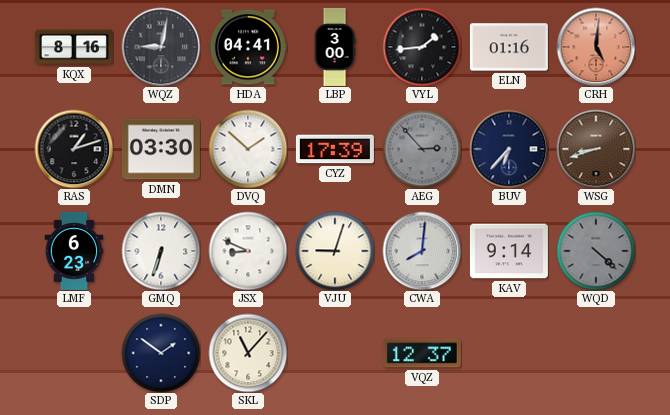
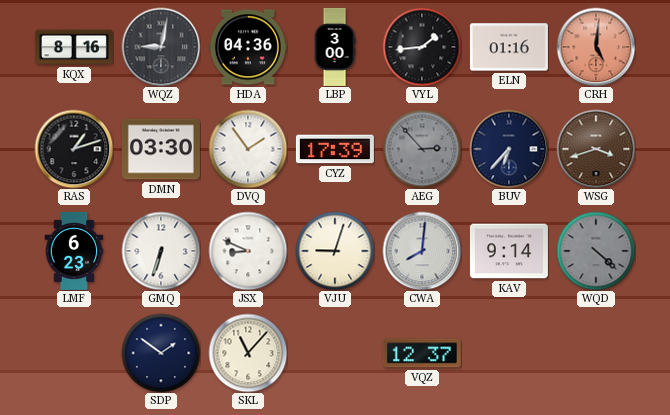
HDA: 04:41 -> 04:36
DVQ: 1:52 -> 1:54
WSG: 8:42 -> 3:42
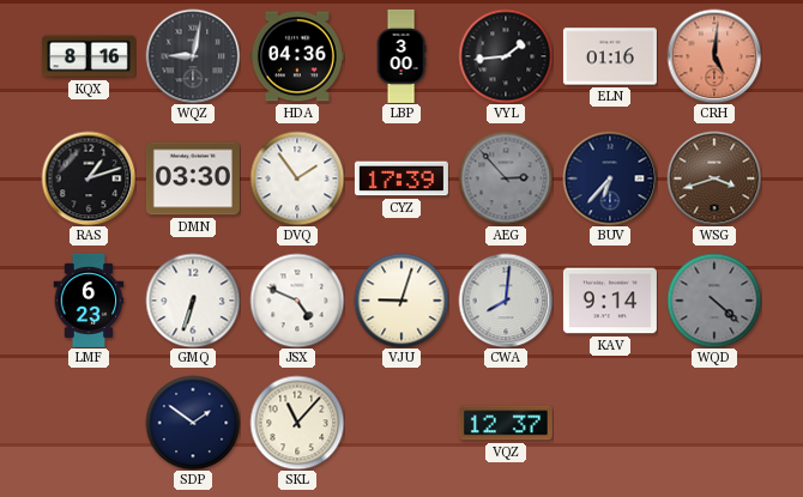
JSX: 8:49 -> 4:49
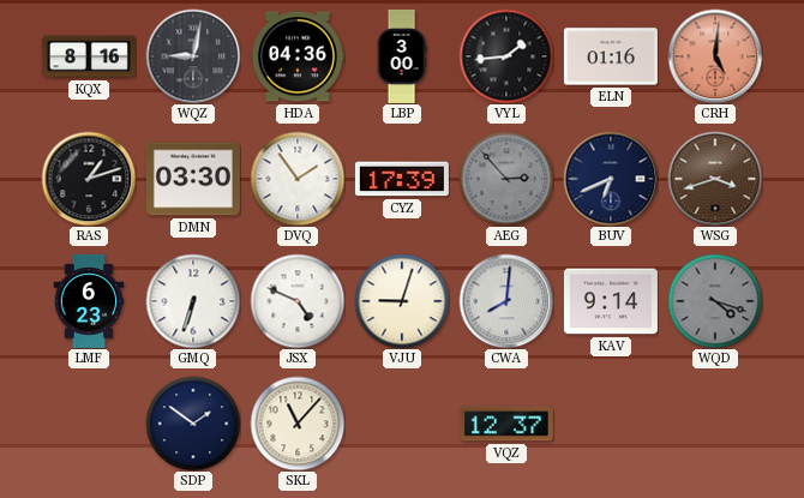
BUV: 6:37 -> 6:41
WQD: 4:22 -> 4:18
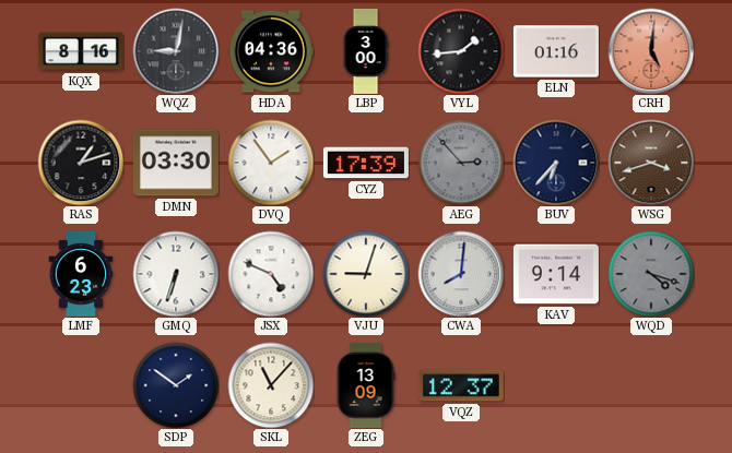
BUV: 6:41 -> 6:37
ZEG: none -> 13:09
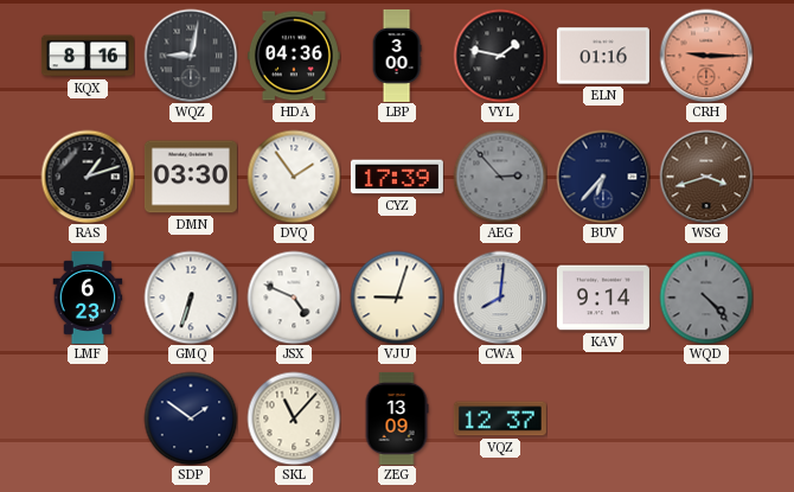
VYL: 1:44 -> 1:47
CRH: 5:01 -> 9:15
WQD: 4:18 -> 4:23
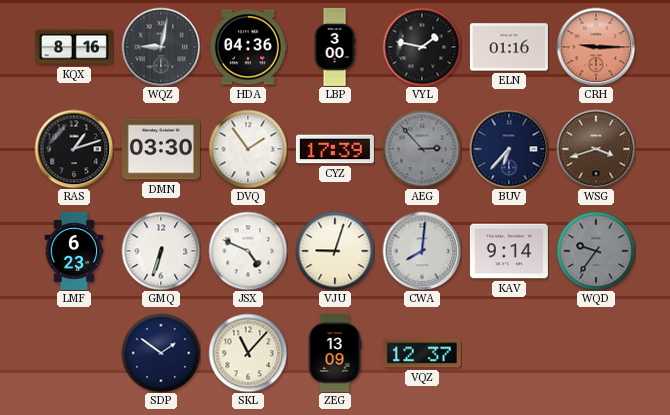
WQD: 4:23 -> 9:36
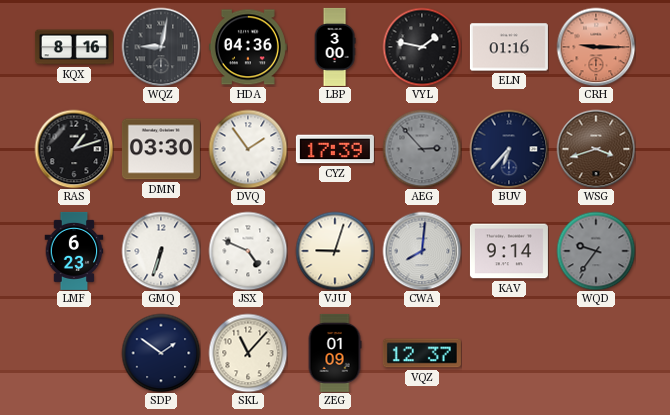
ZEG: 13:09 -> 01:09
